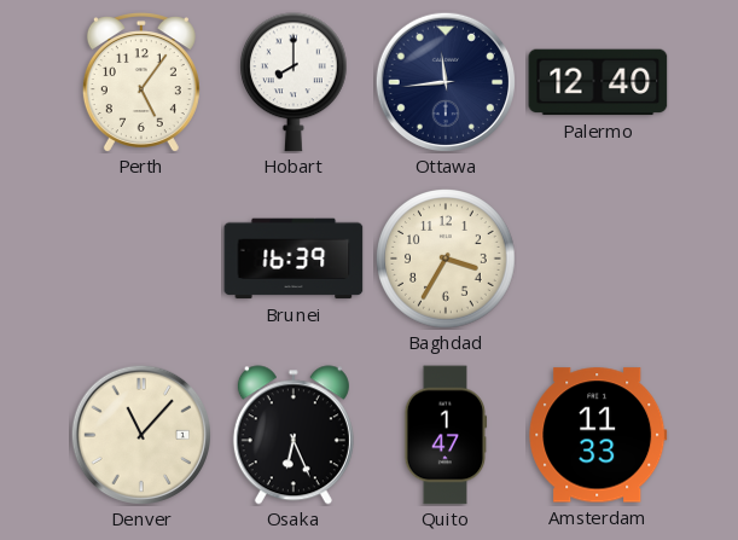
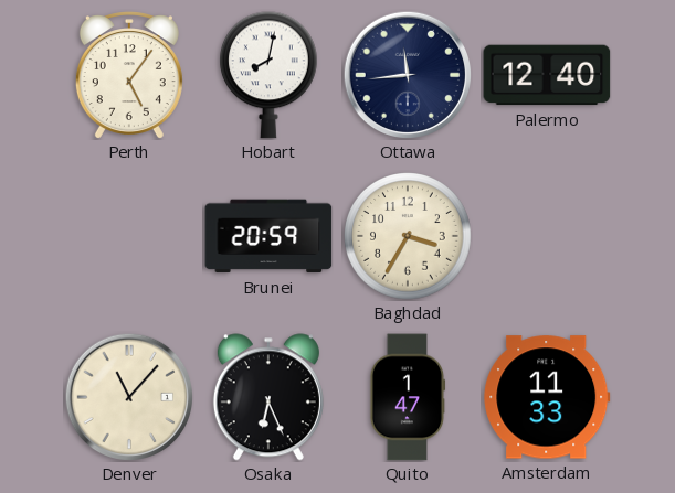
Hobart: 8:00 -> 8:02
Brunei: 16:39 -> 20:59
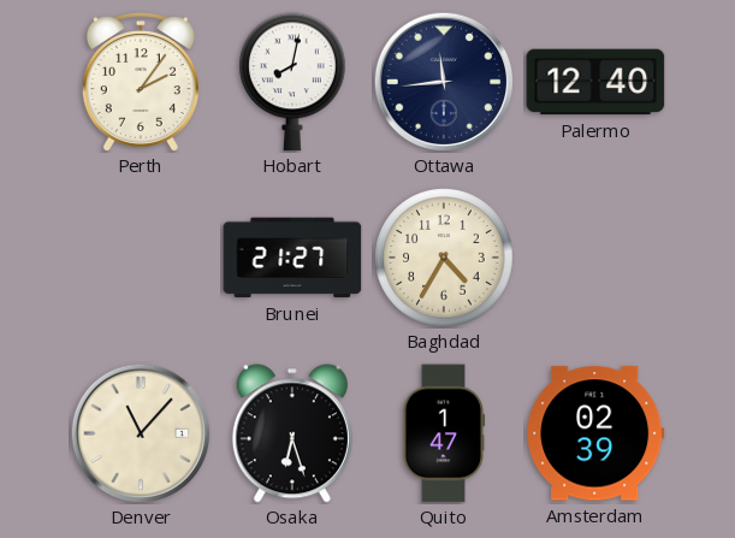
Perth: 5:06 -> 2:06
Brunei: 20:59 -> 21:27
Baghdad: 3:35 -> 4:35
Osaka: 6:26 -> 6:27
Amsterdam: 11:33 -> 02:39
